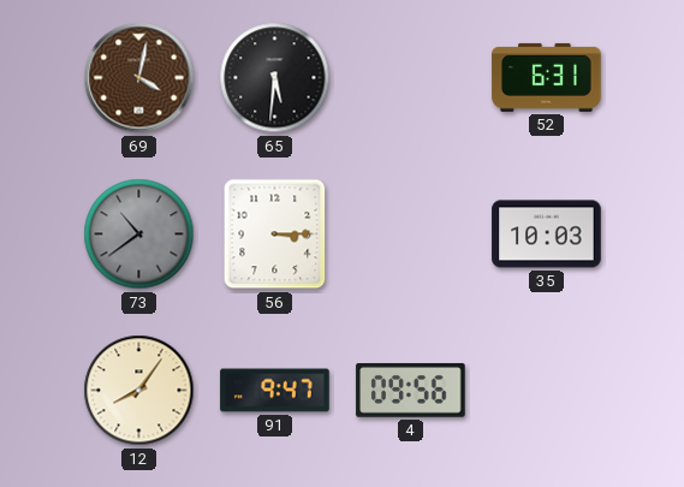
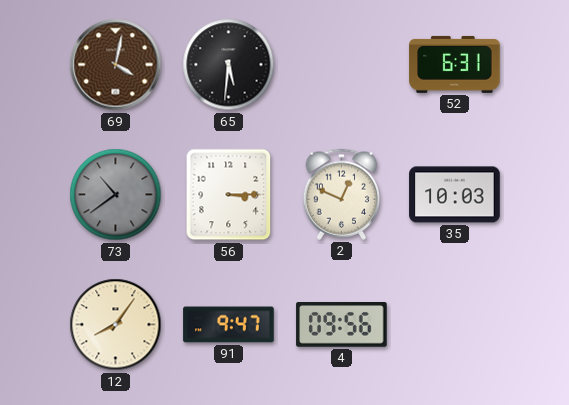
2: none -> 12:49
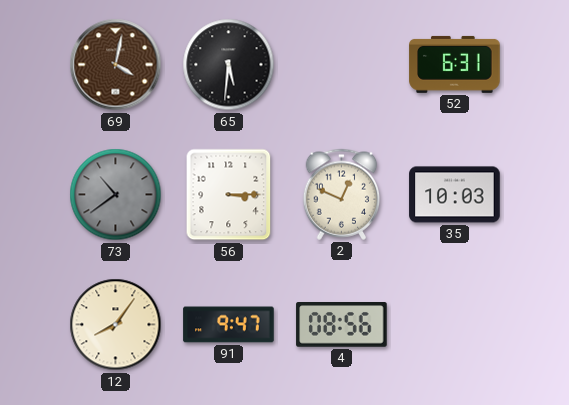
4: 09:56 -> 08:56
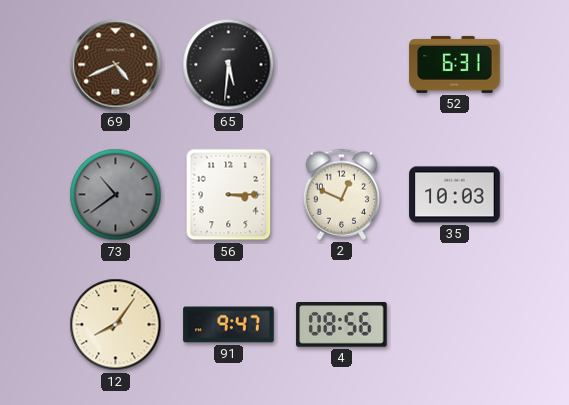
69: 4:02 -> 4:41
